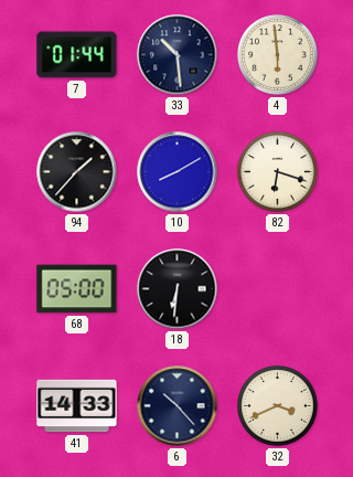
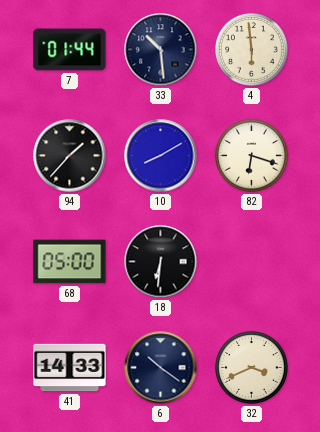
6: 10:23 -> 10:21
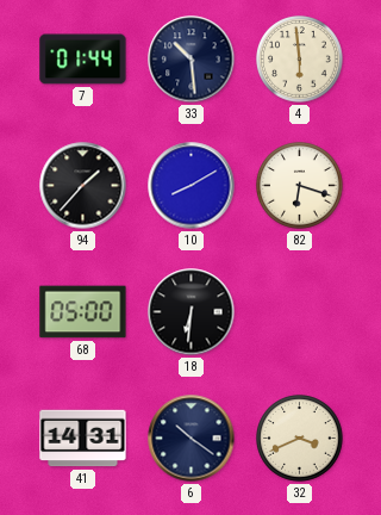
41: 14:33 -> 14:31
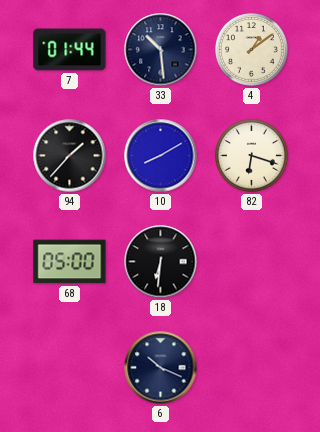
4: 5:59 -> 1:09
41: 14:31 -> none
6: 10:21 -> 10:19
32: 3:41 -> none
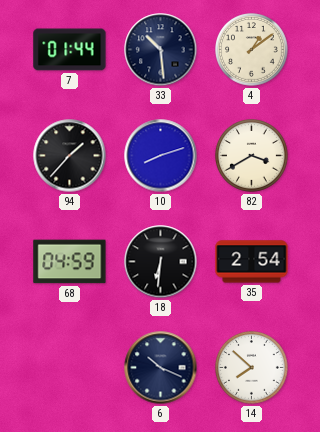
10: 8:10 -> 8:12
82: 6:18 -> 3:40
68: 05:00 -> 04:59
35: none -> 2:54
14: none -> 7:52
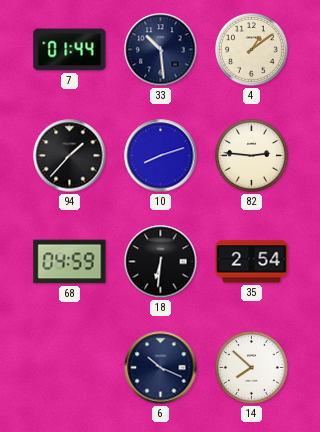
82: 3:40 -> 2:46
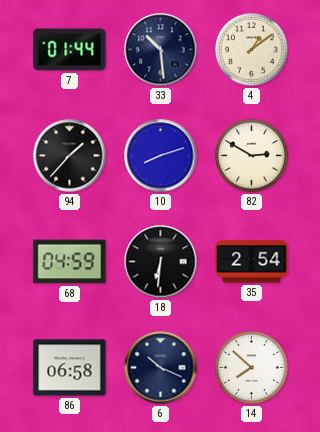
82: 2:46 -> 2:50
86: none -> 06:58
